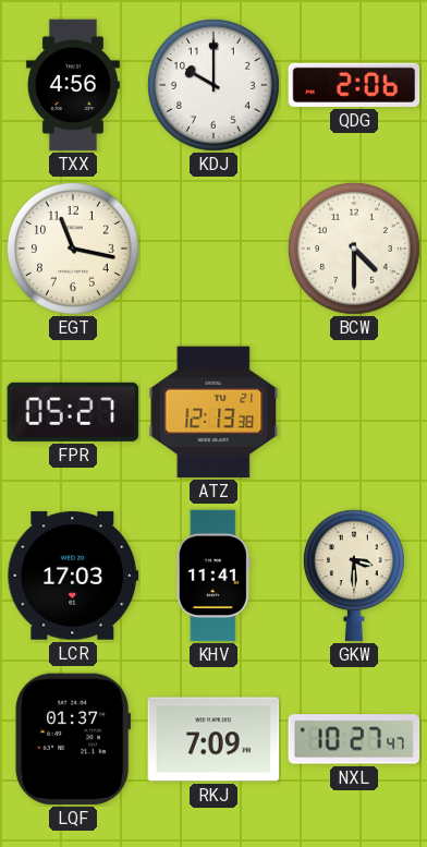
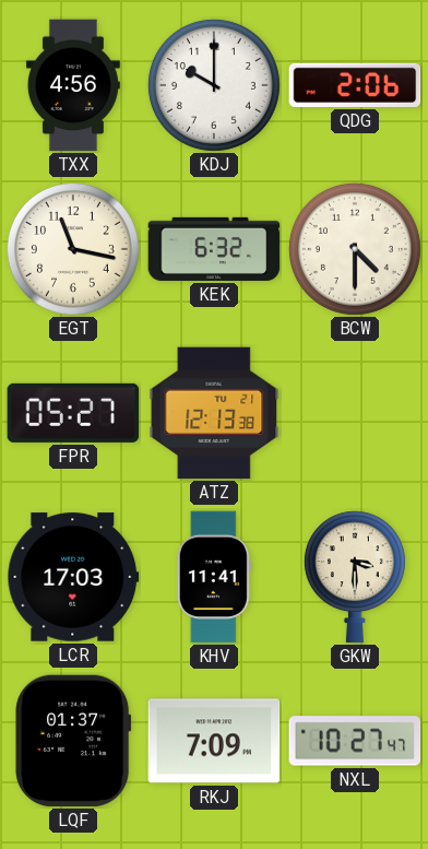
KEK: none -> 6:32
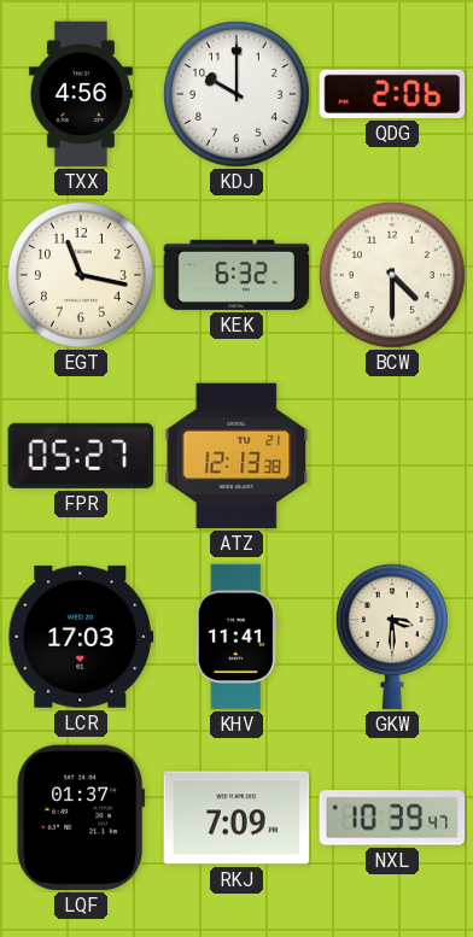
NXL: 10:27 -> 10:39
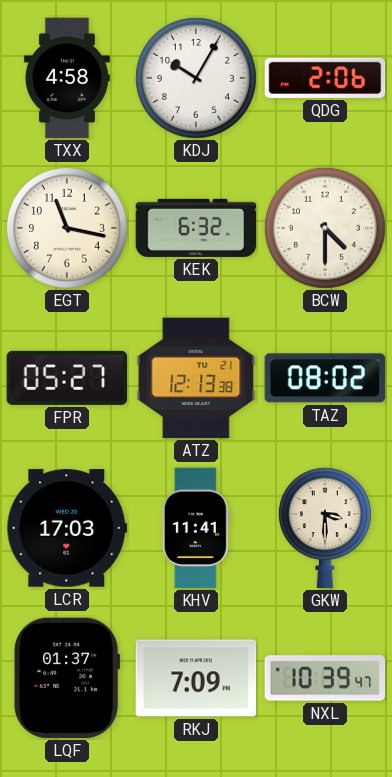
TXX: 4:56 -> 4:58
KDJ: 10:00 -> 10:05
TAZ: none -> 08:02
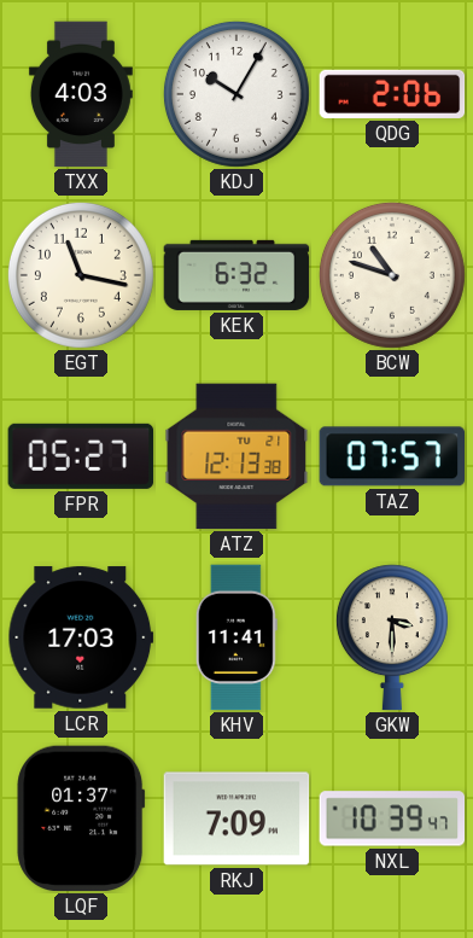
TXX: 4:58 -> 4:03
BCW: 4:30 -> 10:48
TAZ: 08:02 -> 07:57
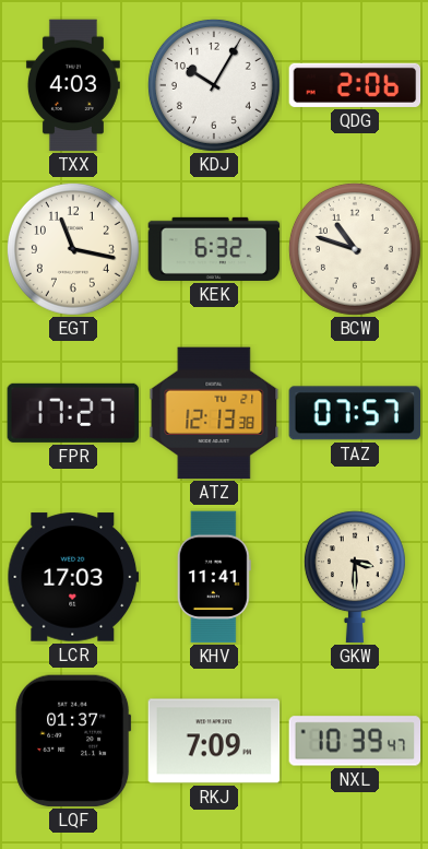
FPR: 05:27 -> 17:27
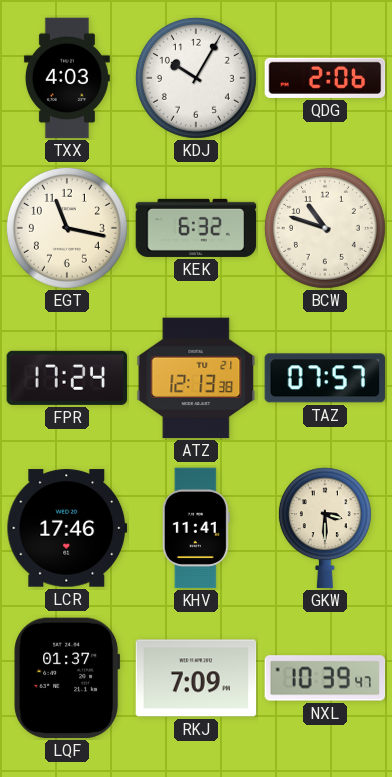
FPR: 17:27 -> 17:24
LCR: 17:03 -> 17:46
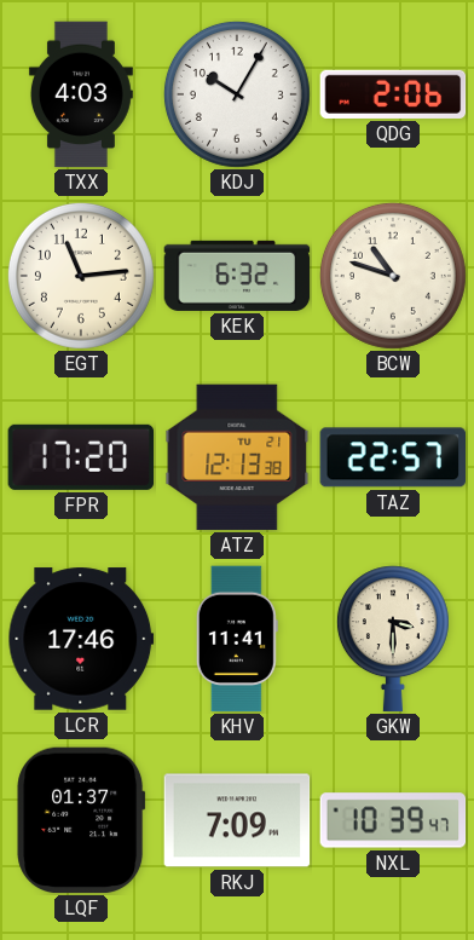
EGT: 11:17 -> 11:14
FPR: 17:24 -> 17:20
TAZ: 07:57 -> 22:57
